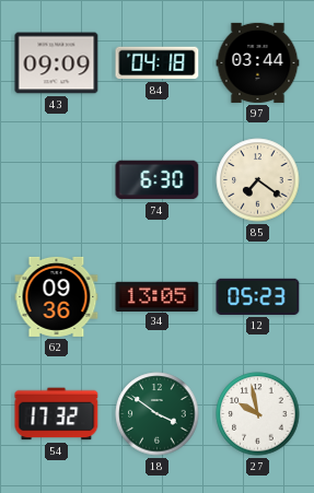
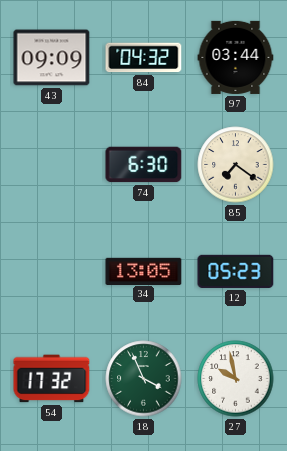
84: 04:18 -> 04:32
62: 09:36 -> none
18: 3:51 -> 3:56
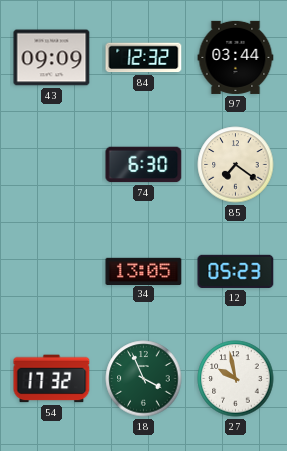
84: 04:32 -> 12:32
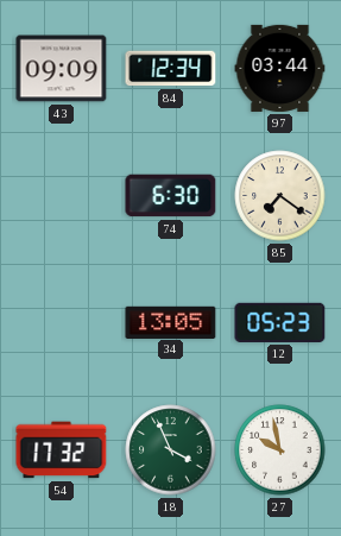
84: 12:32 -> 12:34
